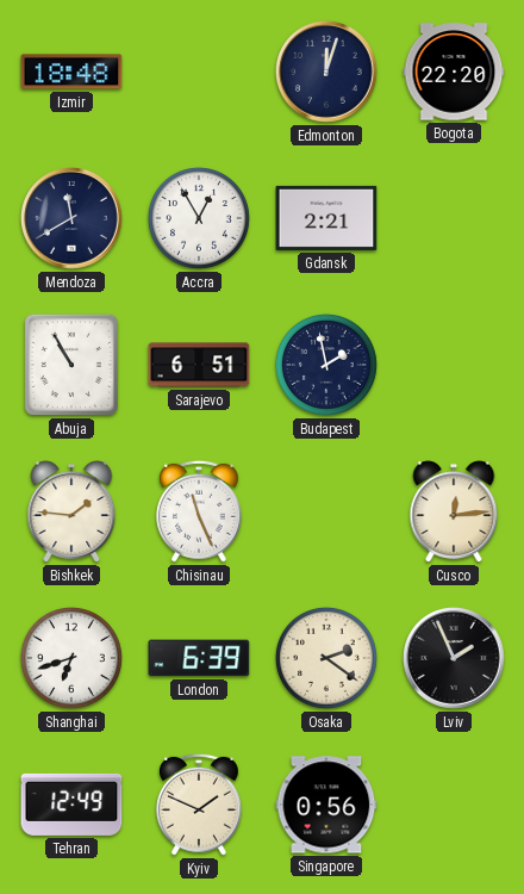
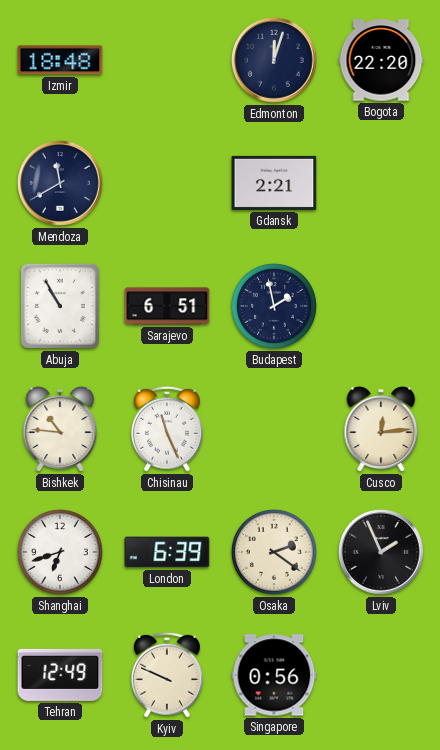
Accra: 12:55 -> none
Bishkek: 1:46 -> 10:46
Kyiv: 1:49 -> 9:49
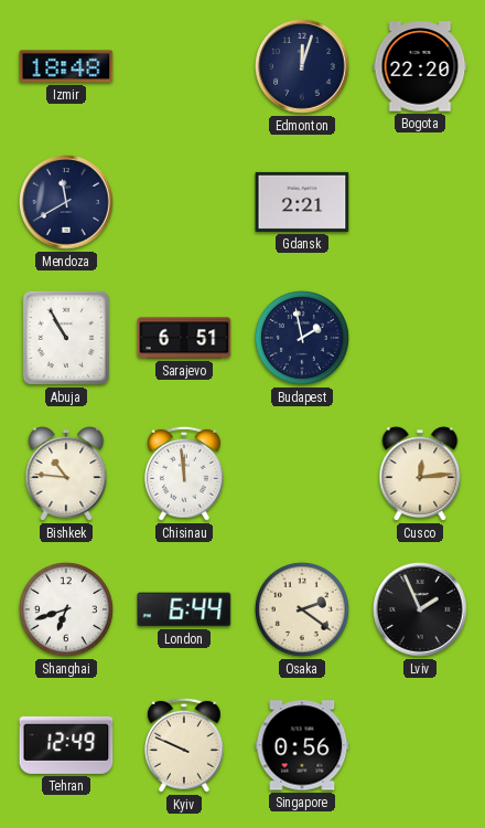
Chisinau: 11:26 -> 11:59
London: 6:39 -> 6:44
